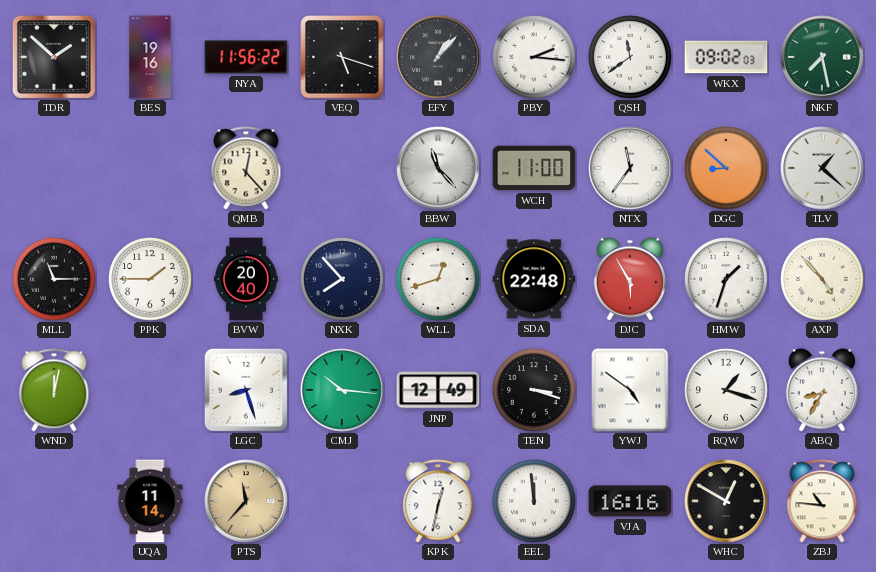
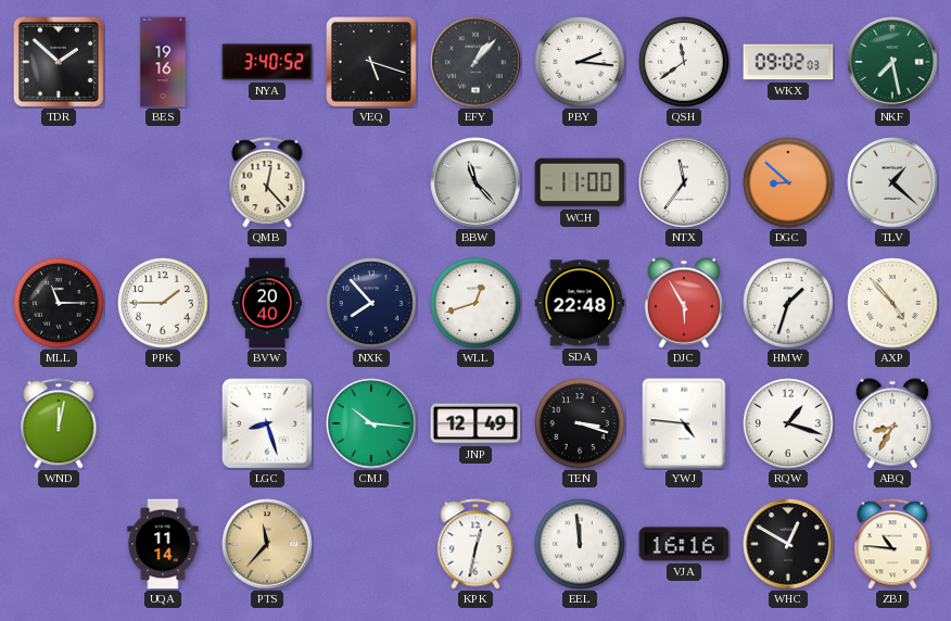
NYA: 11:56 -> 3:40
YWJ: 4:51 -> 4:46
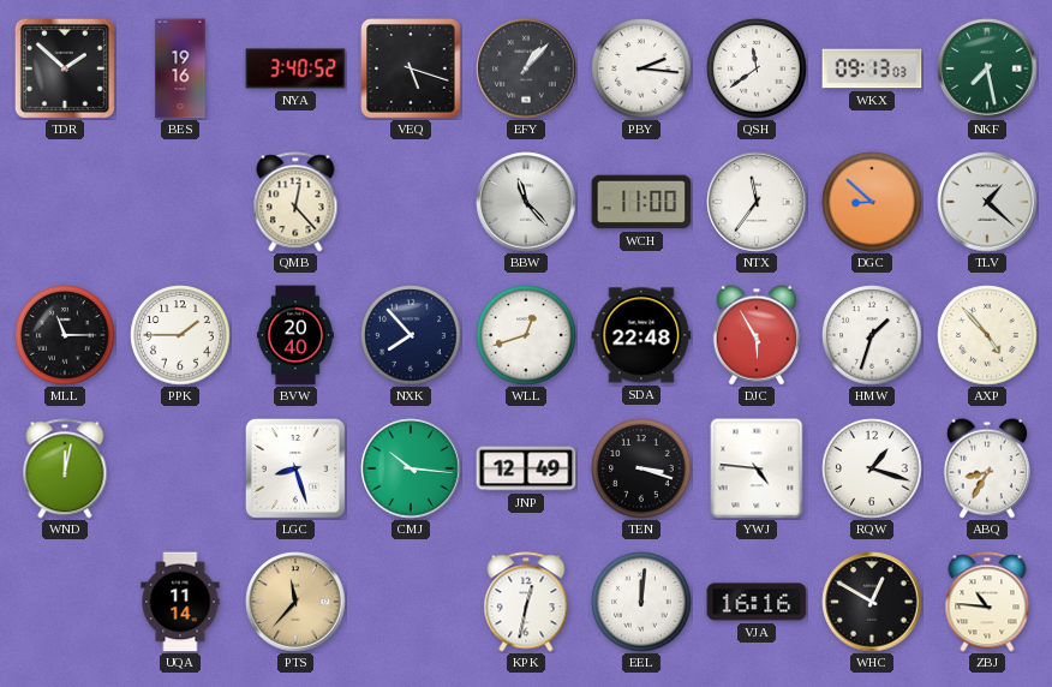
WKX: 09:02 -> 09:13
EEL: 11:59 -> 12:01
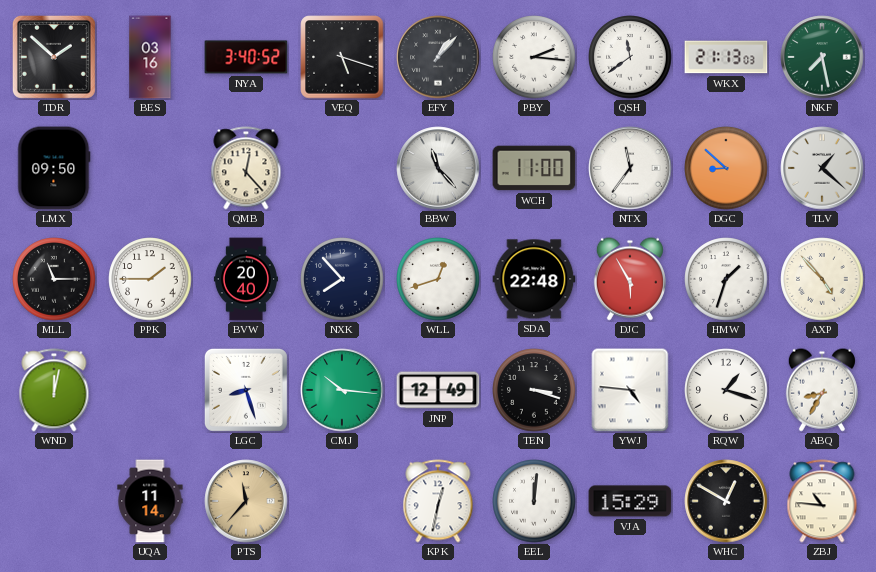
BES: 19:16 -> 03:16
WKX: 09:13 -> 21:13
LMX: none -> 09:50
VJA: 16:16 -> 15:29
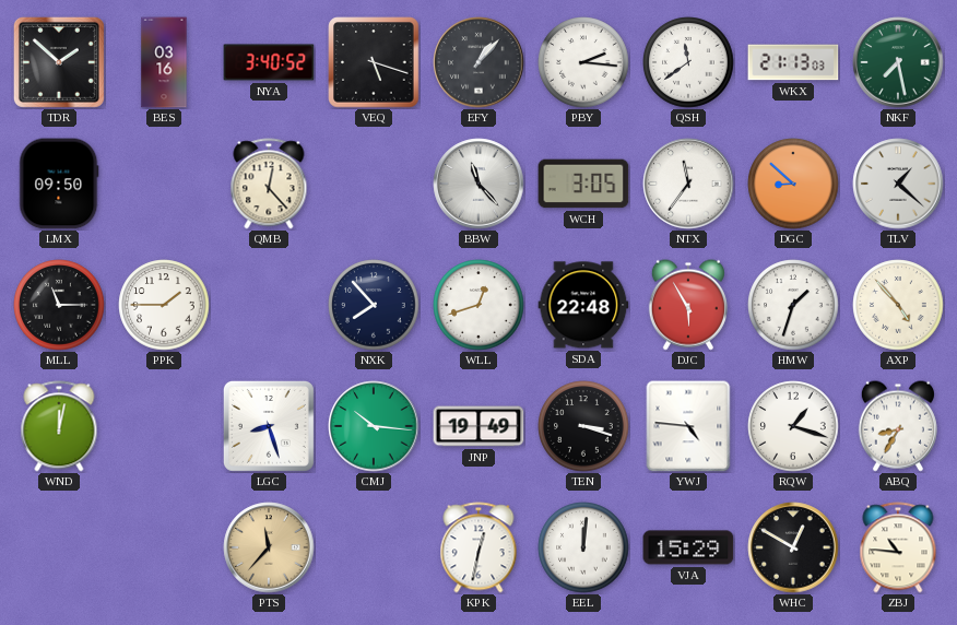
WCH: 11:00 -> 3:05
BVW: 20:40 -> none
JNP: 12:49 -> 19:49
UQA: 11:14 -> none
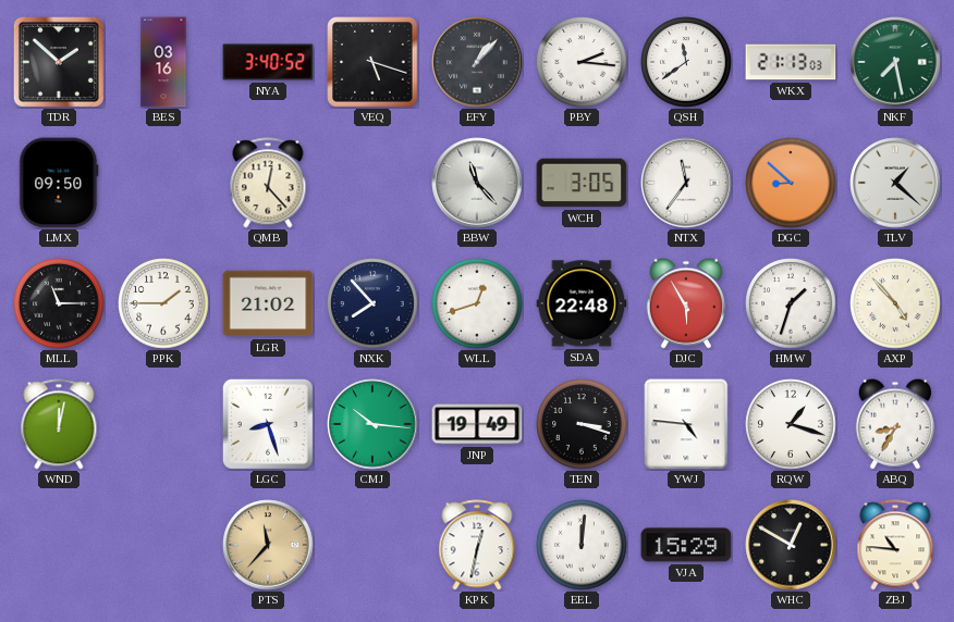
LGR: none -> 21:02
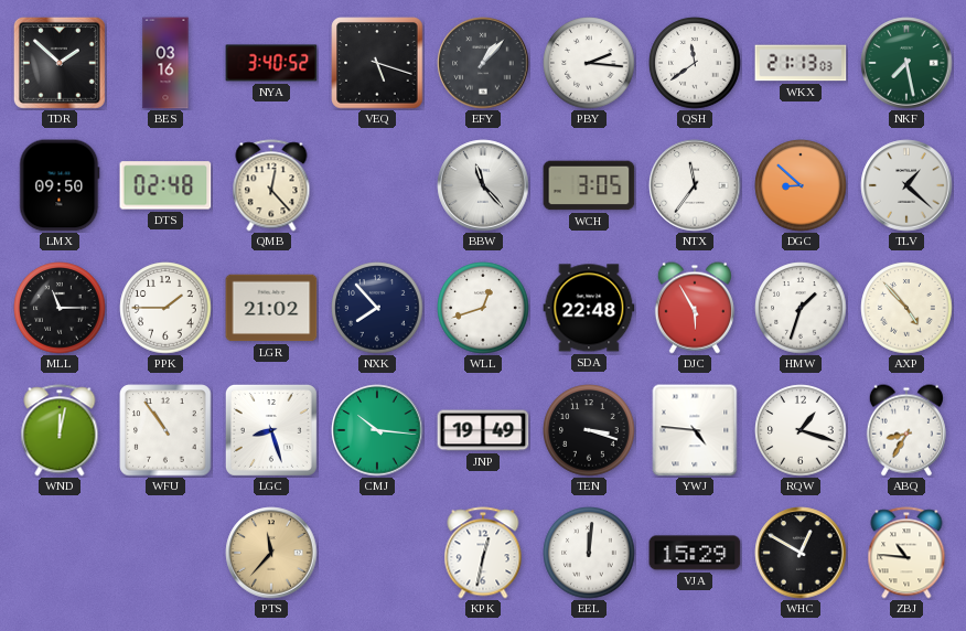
DTS: none -> 02:48
WFU: none -> 10:54
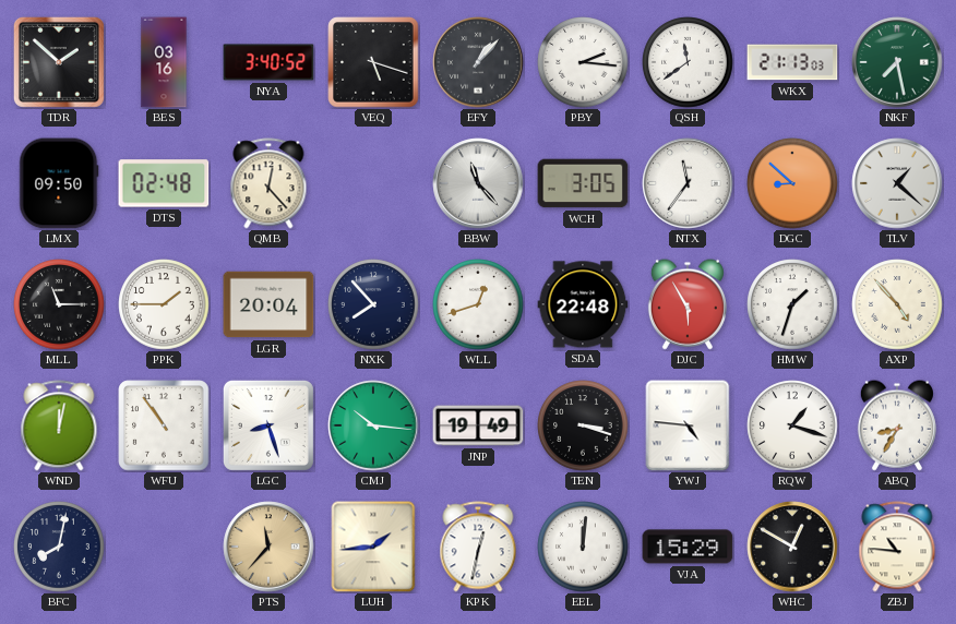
LGR: 21:02 -> 20:04
BFC: none -> 8:02
LUH: none -> 1:44
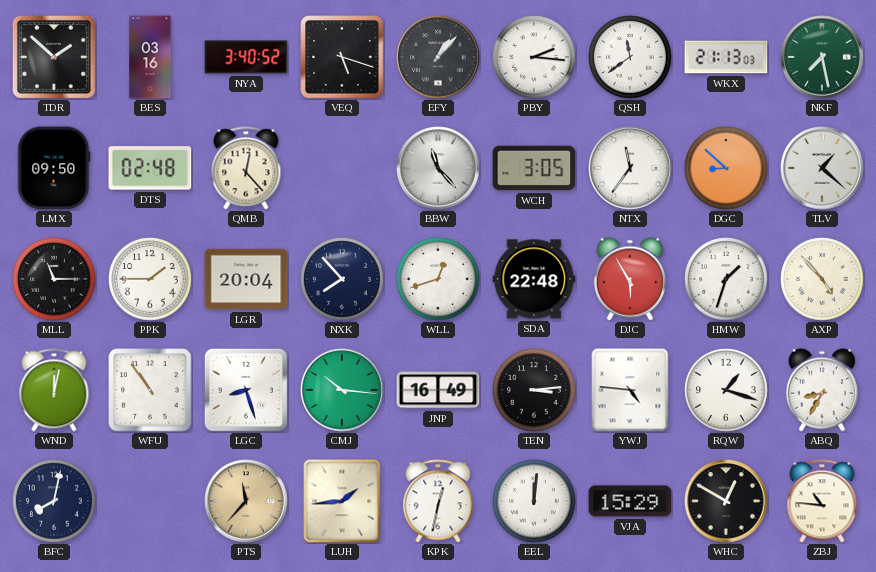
JNP: 19:49 -> 16:49
TEN: 3:18 -> 3:14
